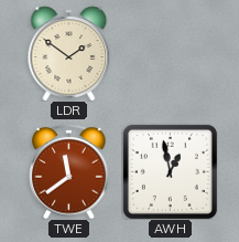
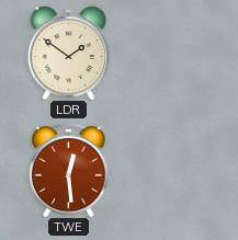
TWE: 11:39 -> 12:29
AWH: 12:58 -> none
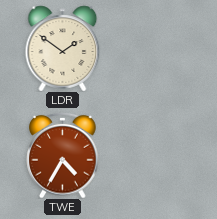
TWE: 12:29 -> 4:35
